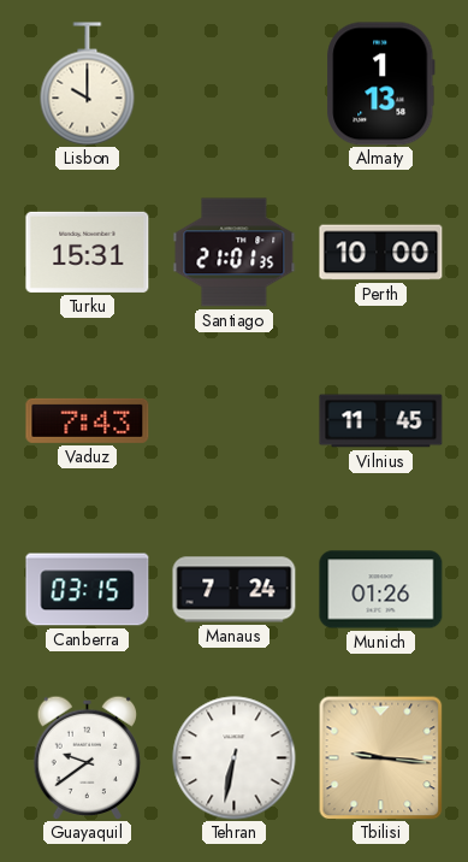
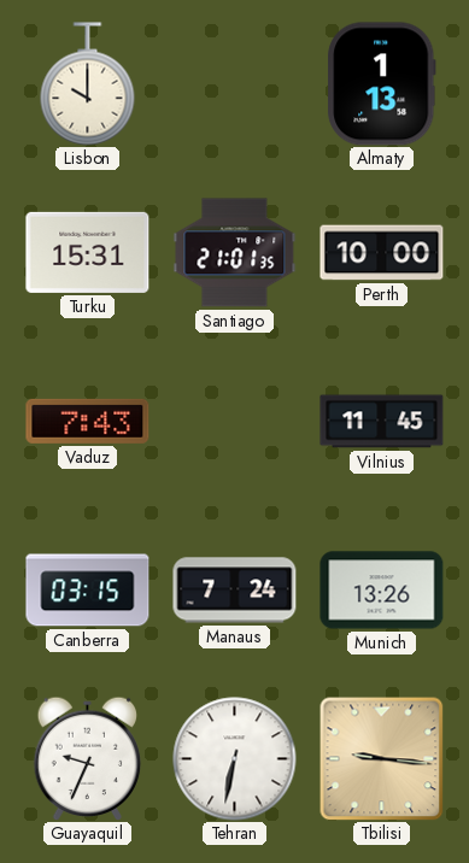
Munich: 01:26 -> 13:26
Guayaquil: 9:39 -> 9:34
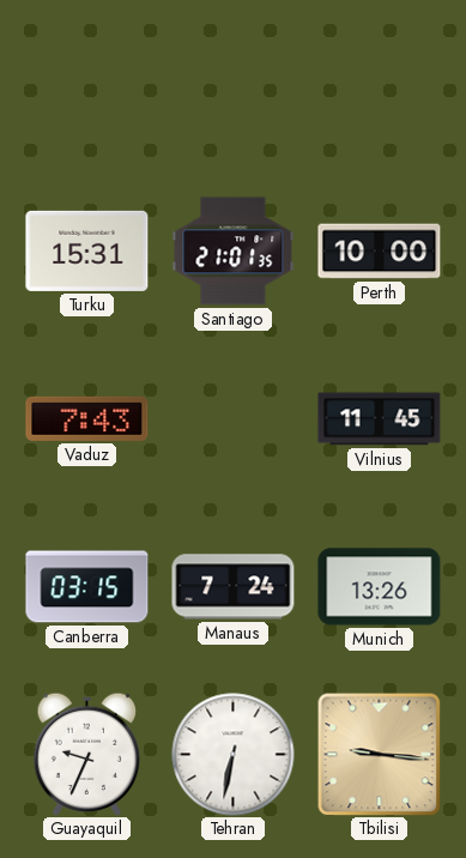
Lisbon: 10:00 -> none
Almaty: 1:13 -> none
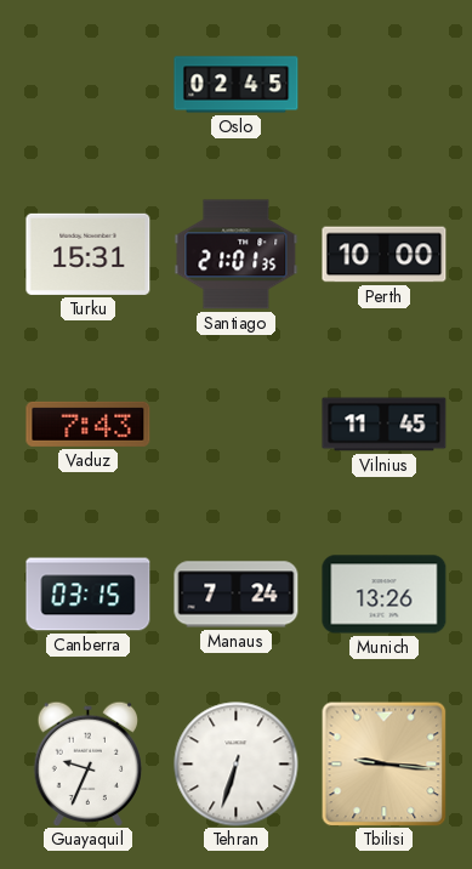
Oslo: none -> 02:45
Tehran: 6:32 -> 6:33
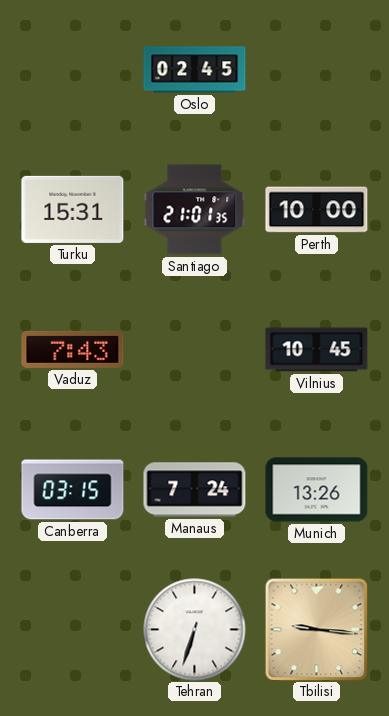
Vilnius: 11:45 -> 10:45
Guayaquil: 9:34 -> none
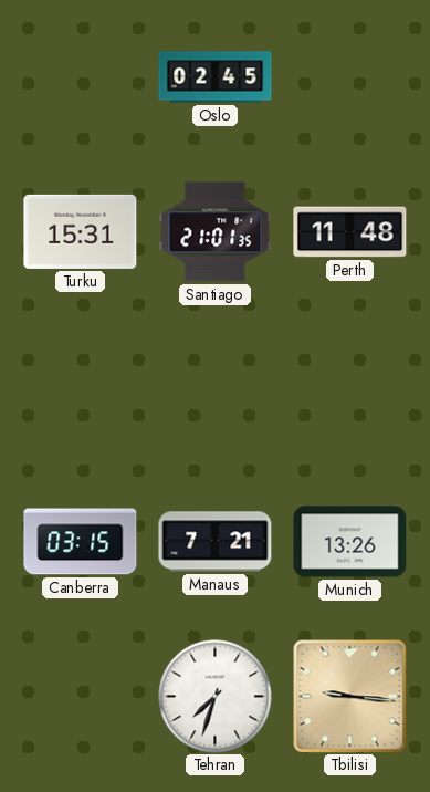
Perth: 10:00 -> 11:48
Vaduz: 7:43 -> none
Vilnius: 10:45 -> none
Manaus: 7:24 -> 7:21
Tehran: 6:33 -> 7:33
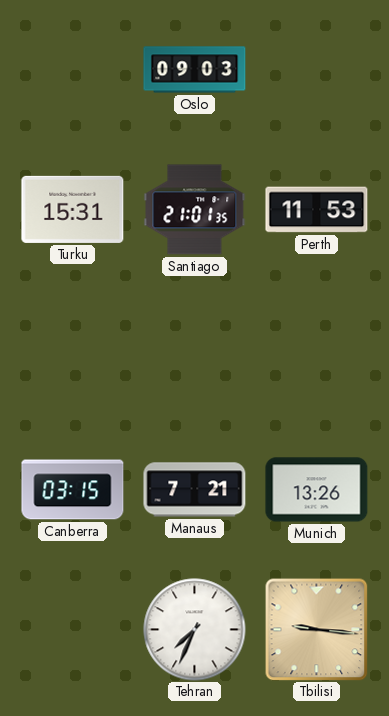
Oslo: 02:45 -> 09:03
Perth: 11:48 -> 11:53
Tehran: 7:33 -> 7:34
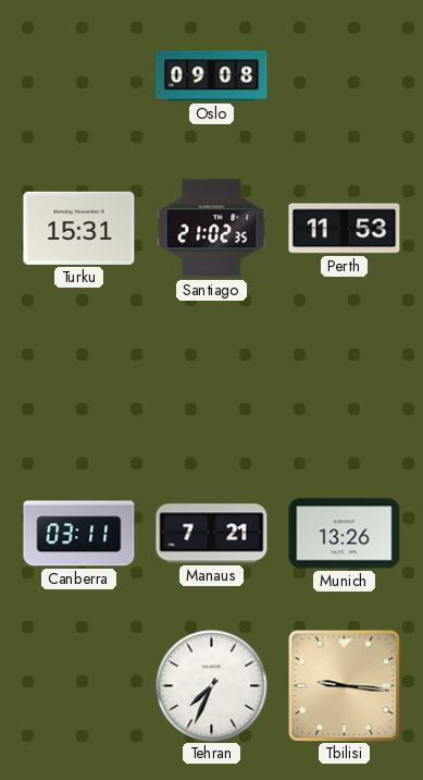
Oslo: 09:03 -> 09:08
Santiago: 21:01 -> 21:02
Canberra: 03:15 -> 03:11
